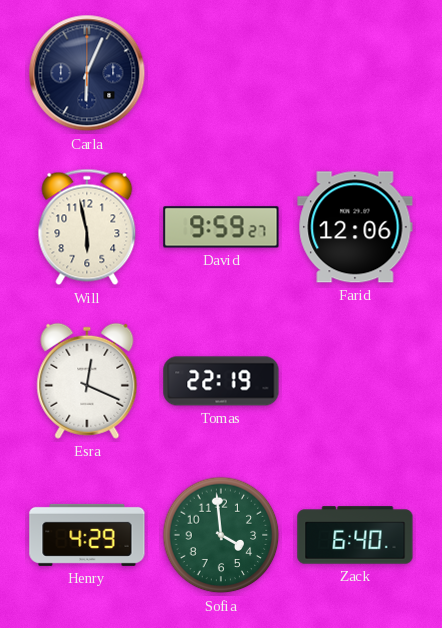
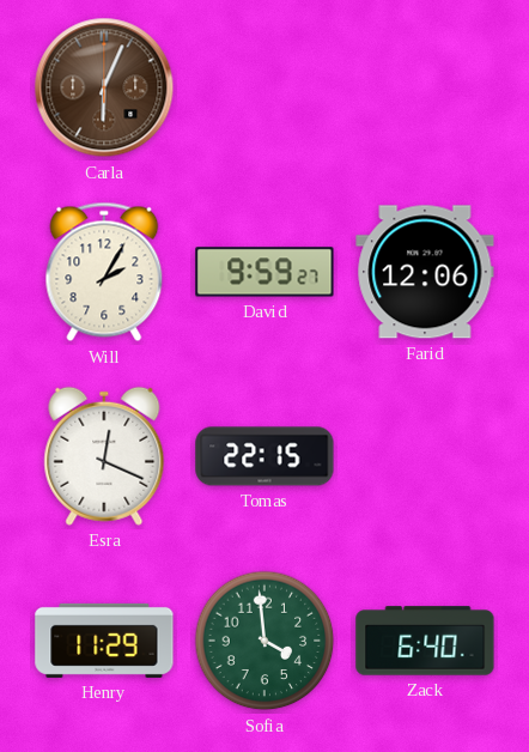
Carla dial: navy -> brown
Will: 5:58 -> 2:05
Tomas: 22:19 -> 22:15
Henry: 4:29 -> 11:29
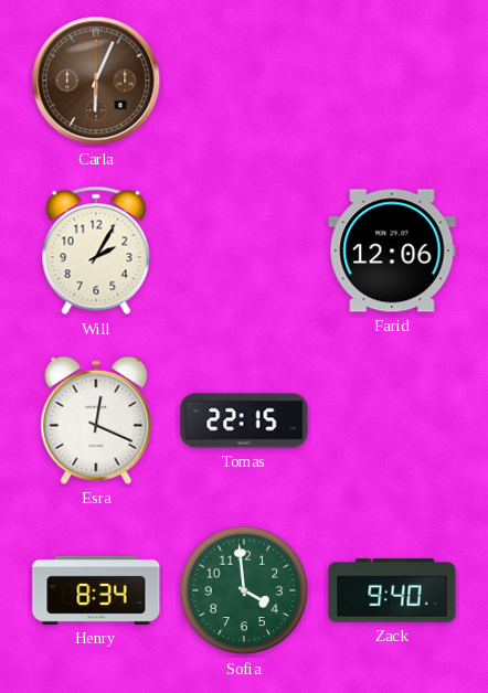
David: 9:59 -> none
Henry: 11:29 -> 8:34
Zack: 6:40 -> 9:40
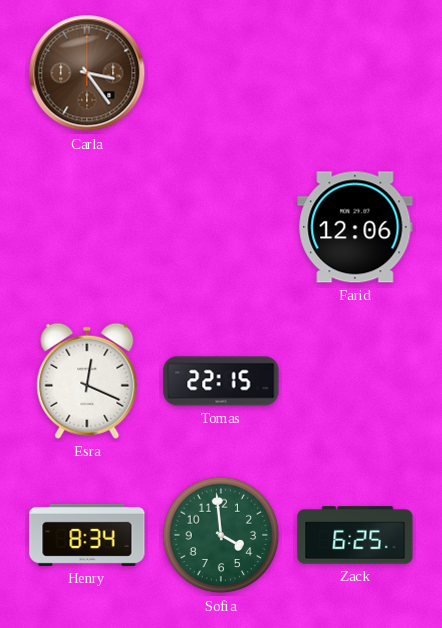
Carla: 6:04 -> 3:24
Will: 2:05 -> none
Zack: 9:40 -> 6:25
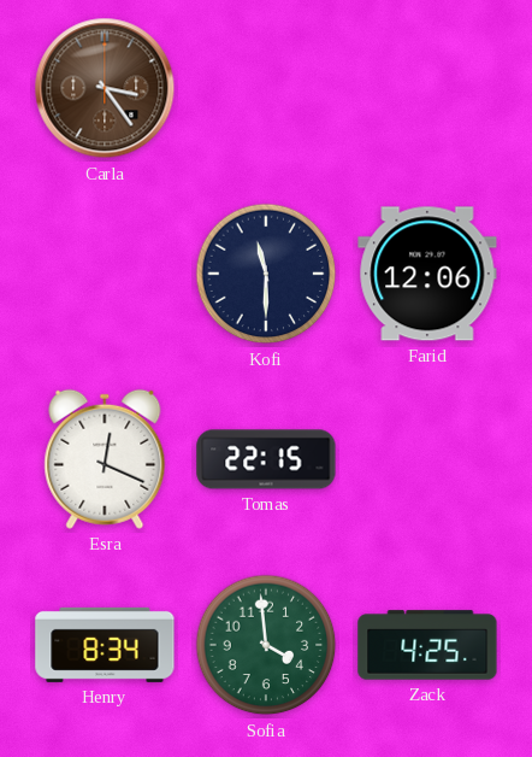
Kofi: none -> 11:30
Zack: 6:25 -> 4:25
